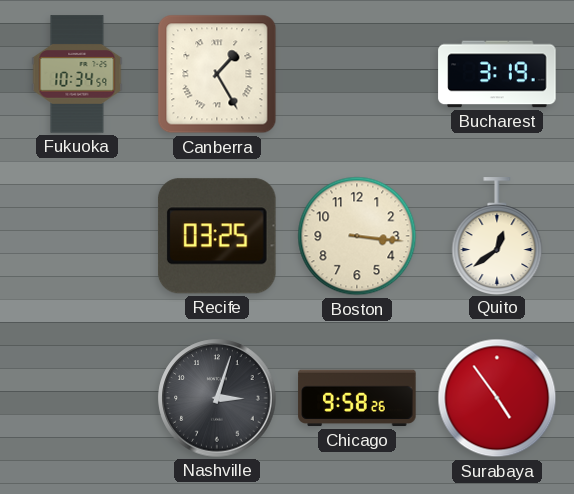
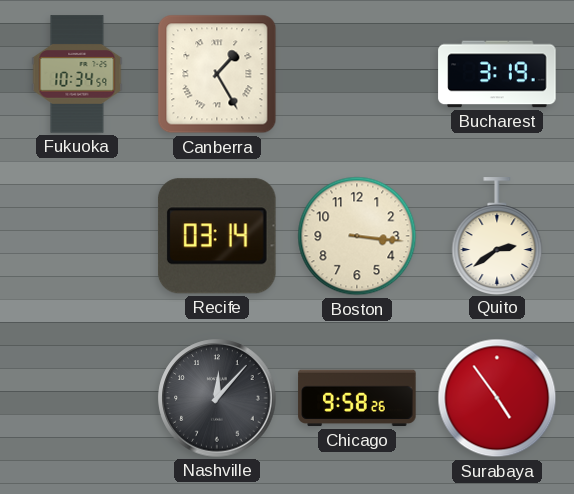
Recife: 03:25 -> 03:14
Quito: 12:39 -> 2:39
Nashville: 3:03 -> 12:07
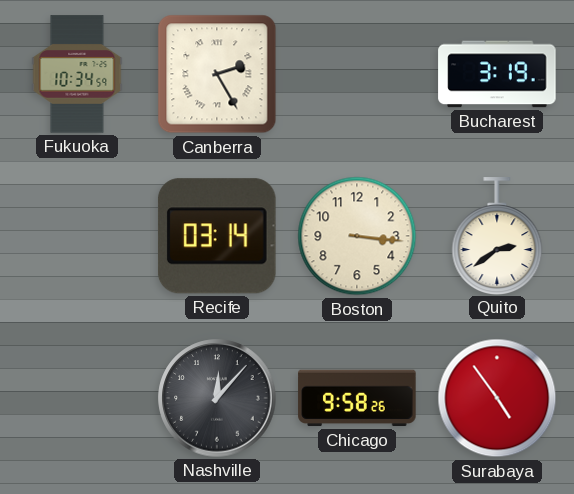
Canberra: 1:25 -> 2:25
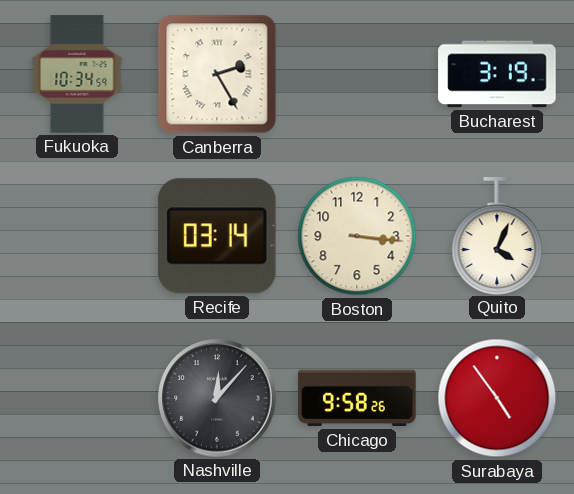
Quito: 2:39 -> 4:04
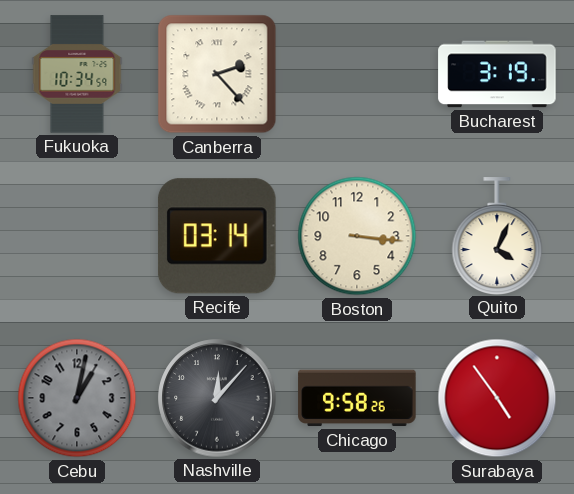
Canberra: 2:25 -> 2:23
Cebu: none -> 1:02
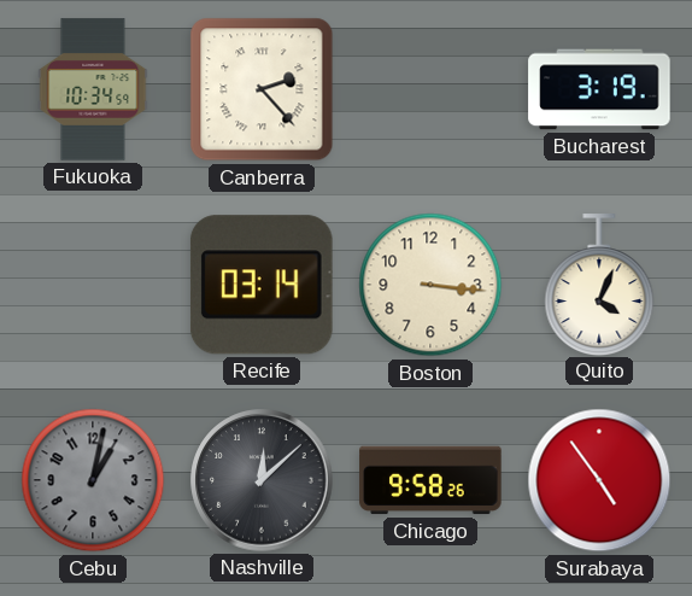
Nashville: 12:07 -> 12:08
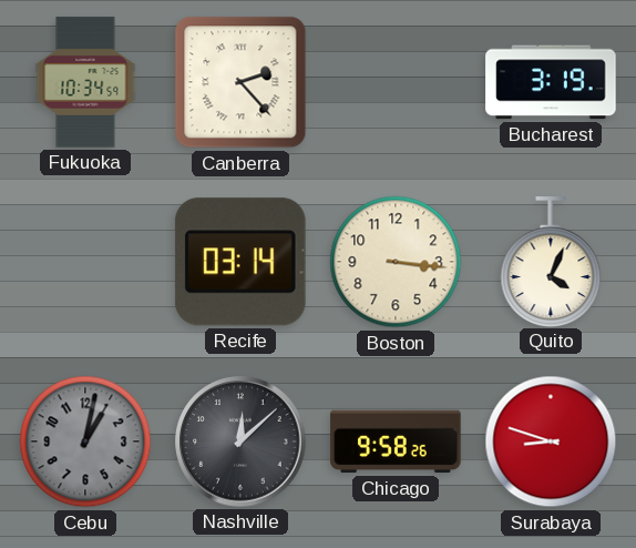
Surabaya: 4:54 -> 8:48
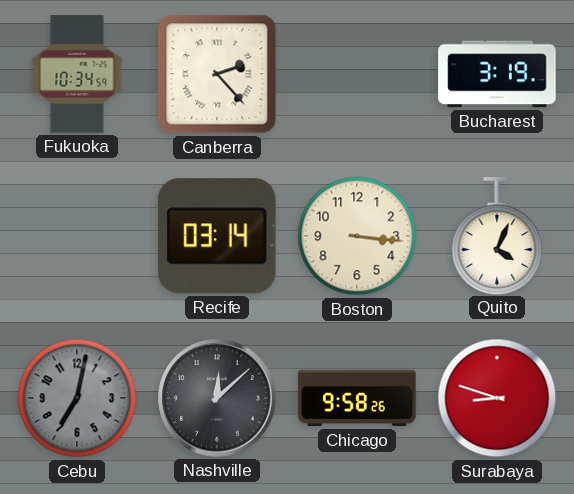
Cebu: 1:02 -> 7:02
